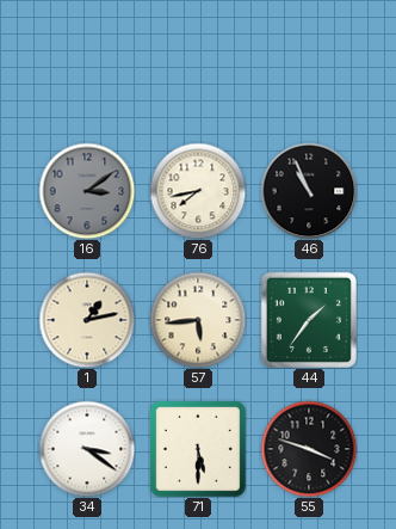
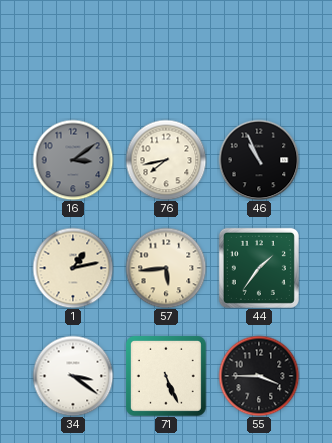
71: 5:30 -> 5:26
55: 3:48 -> 3:45
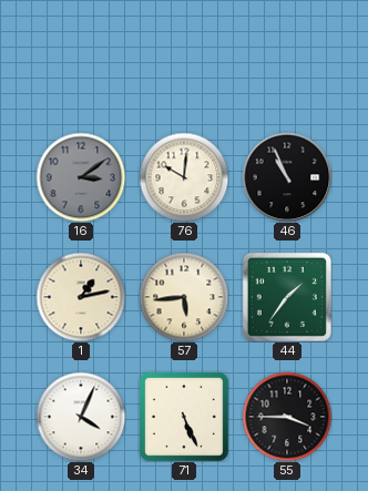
76: 7:43 -> 10:01
34: 3:21 -> 4:04
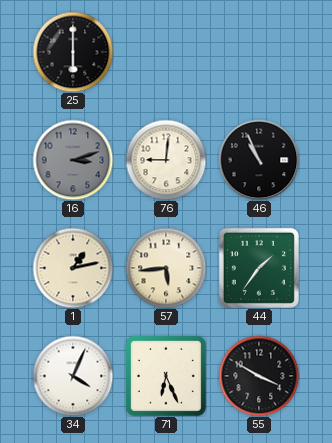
25: none -> 6:00
16: 3:09 -> 3:12
76: 10:01 -> 9:01
71: 5:26 -> 6:26
55: 3:45 -> 3:50
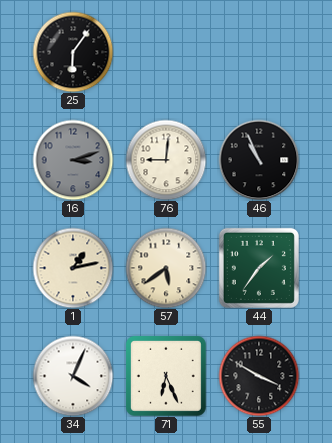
25: 6:00 -> 6:06
57: 5:44 -> 5:39
